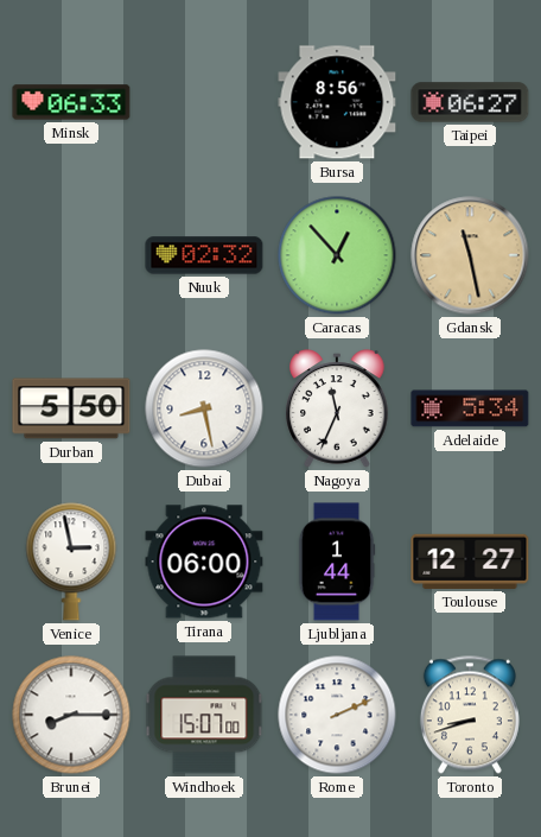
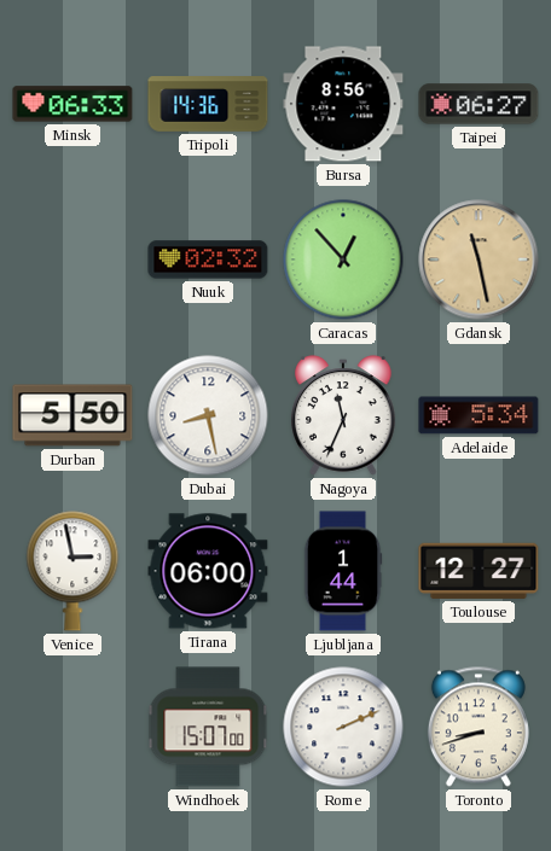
Tripoli: none -> 14:36
Brunei: 8:15 -> none
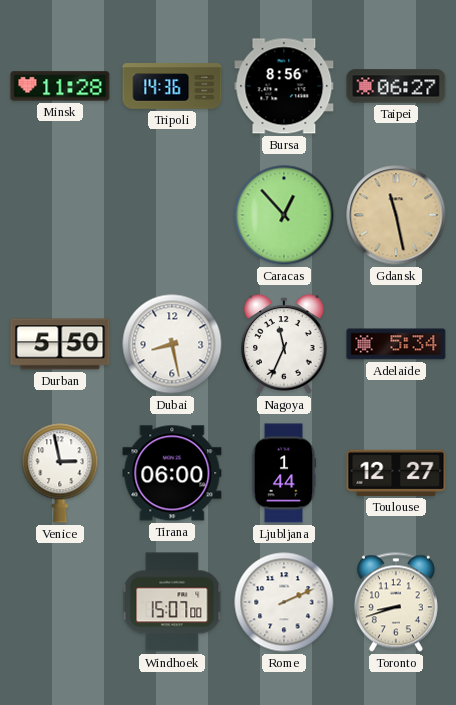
Minsk: 06:33 -> 11:28
Nuuk: 02:32 -> none
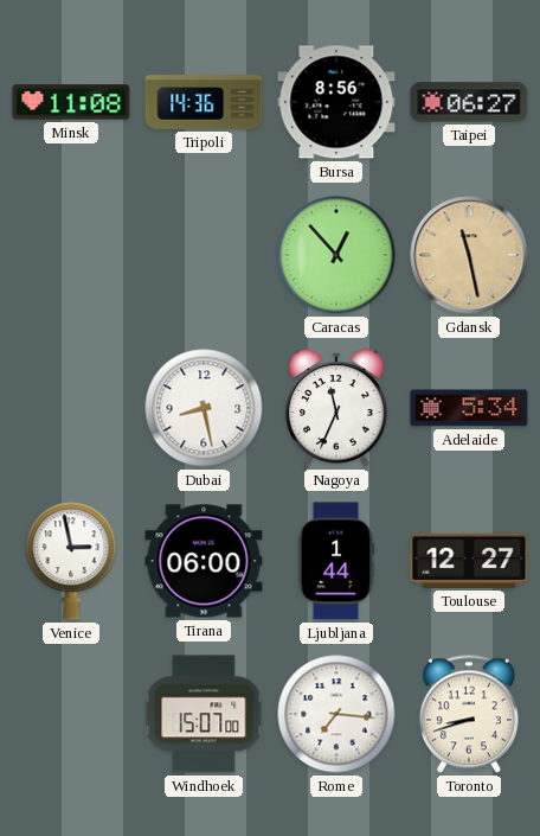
Minsk: 11:28 -> 11:08
Durban: 5:50 -> none
Rome: 2:11 -> 7:16
